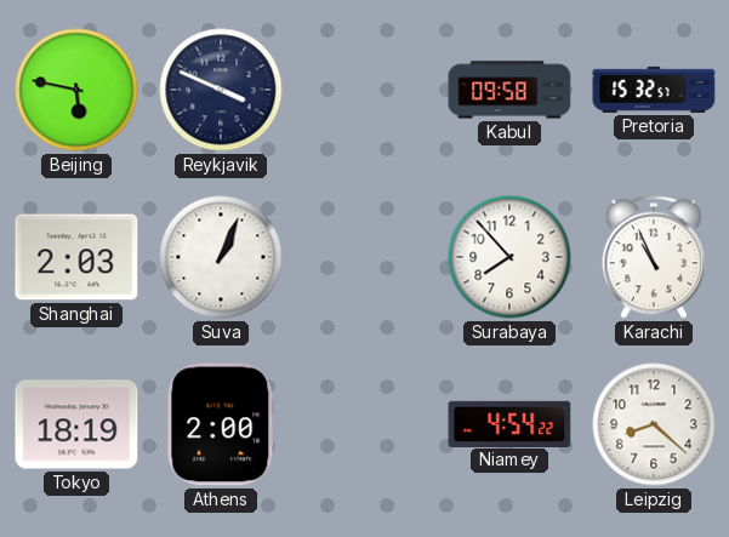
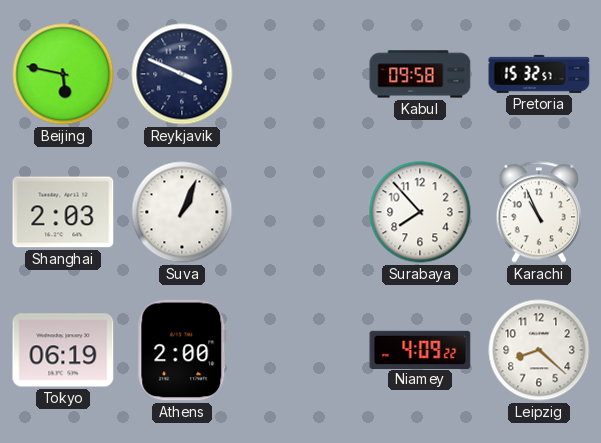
Tokyo: 18:19 -> 06:19
Niamey: 4:54 -> 4:09
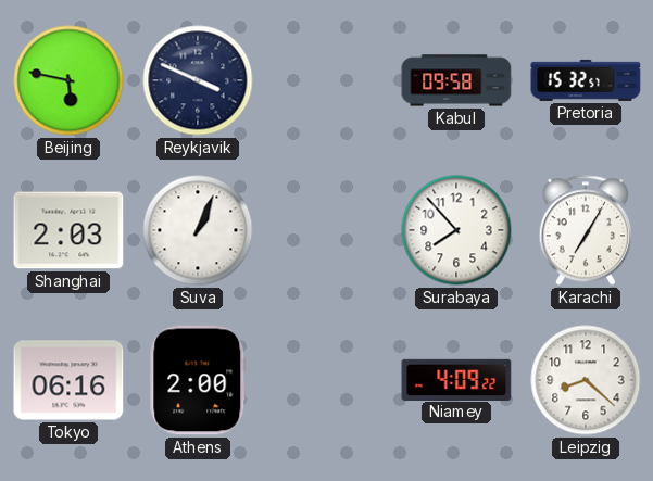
Karachi: 10:56 -> 7:05
Tokyo: 06:19 -> 06:16
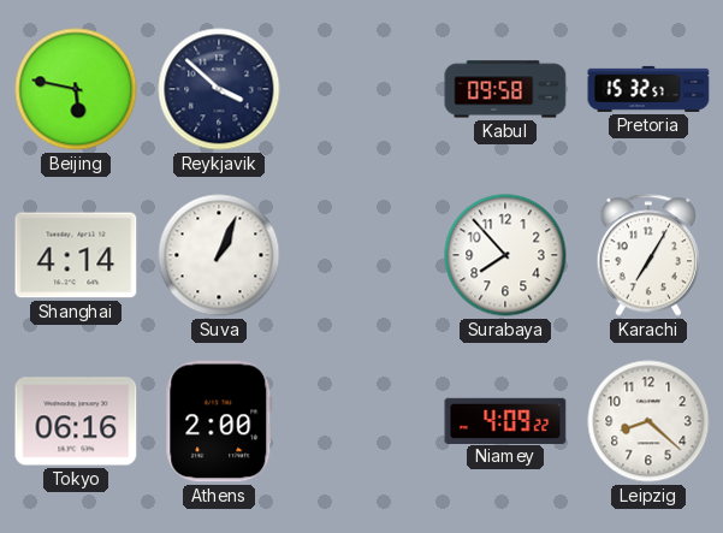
Reykjavik: 3:49 -> 3:52
Shanghai: 2:03 -> 4:14
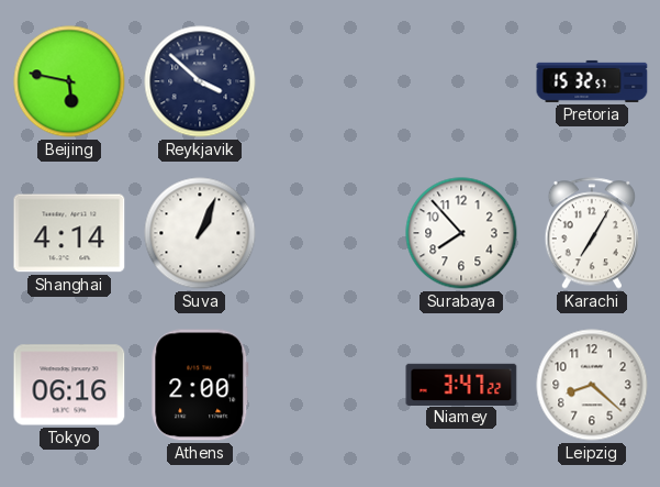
Kabul: 09:58 -> none
Niamey: 4:09 -> 3:47
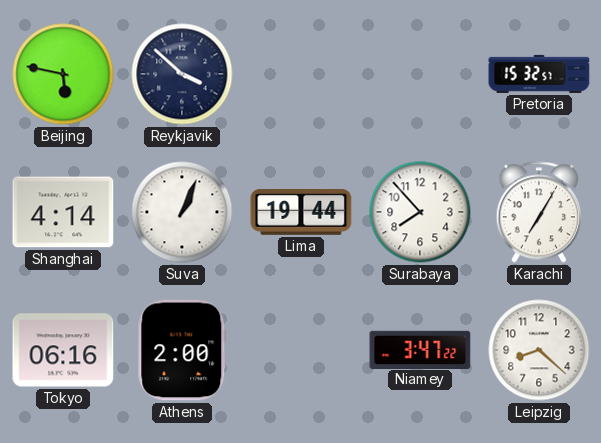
Lima: none -> 19:44
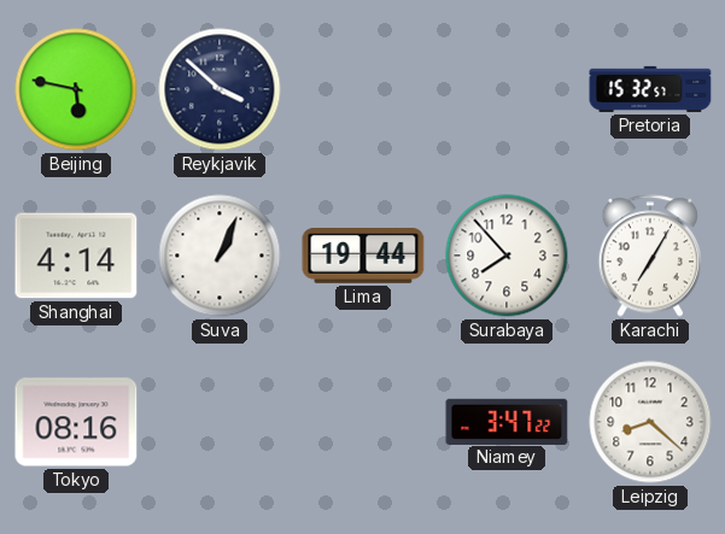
Tokyo: 06:16 -> 08:16
Athens: 2:00 -> none
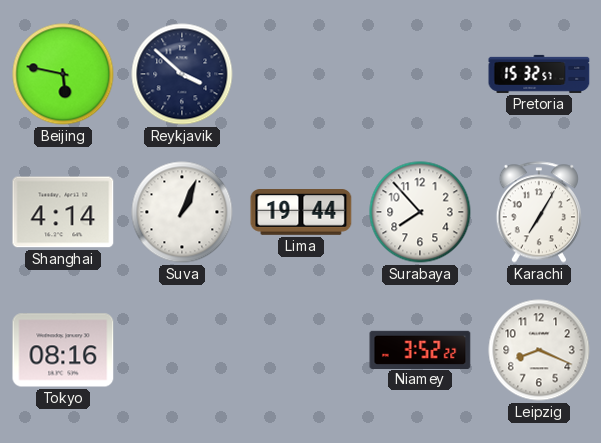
Niamey: 3:47 -> 3:52
Leipzig: 8:22 -> 8:19
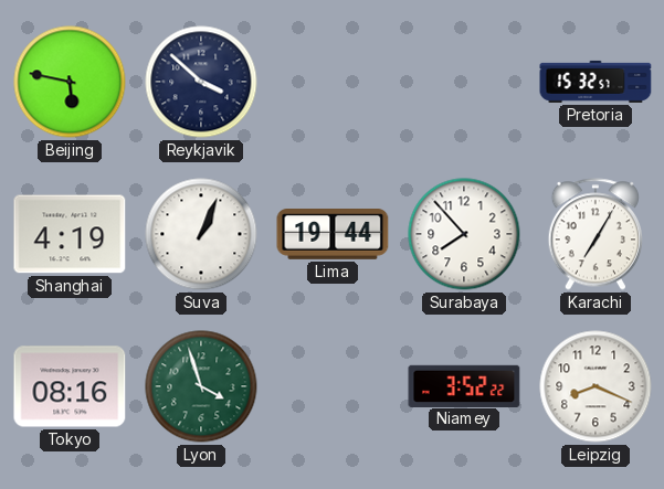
Shanghai: 4:14 -> 4:19
Lyon: none -> 3:57
